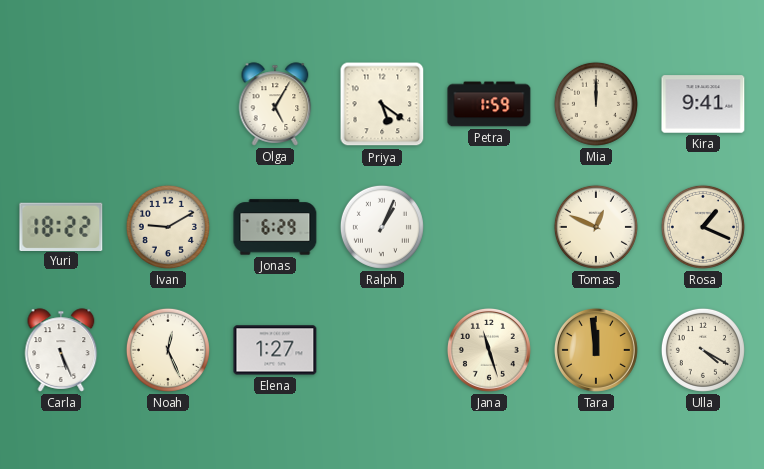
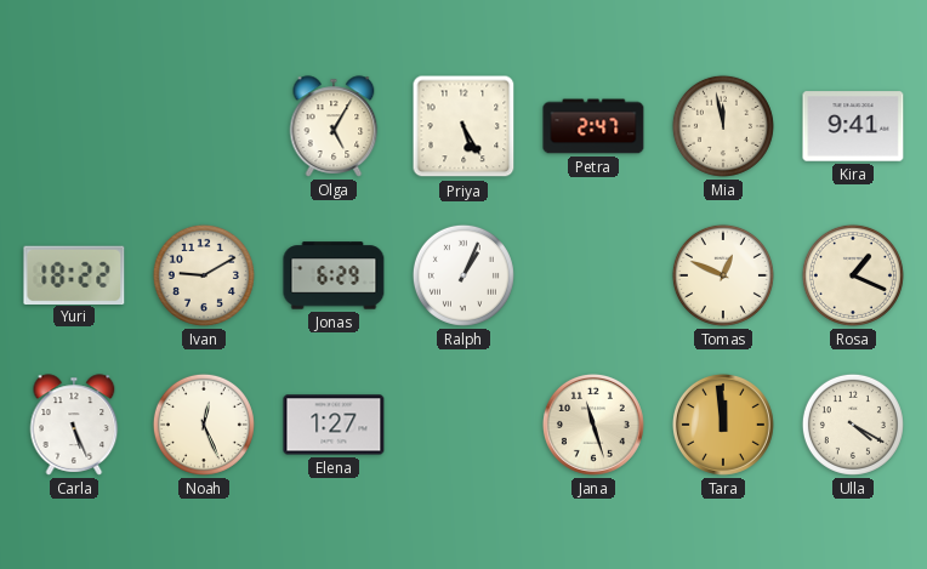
Priya: 5:21 -> 5:25
Petra: 1:59 -> 2:47
Mia: 12:00 -> 11:58
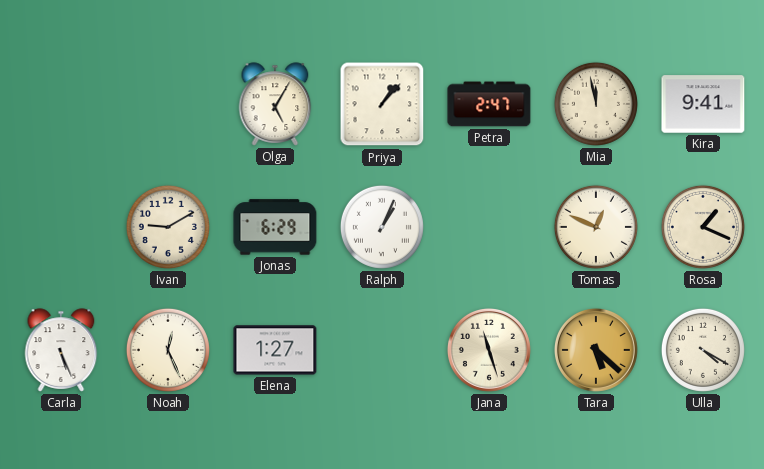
Priya: 5:25 -> 1:07
Yuri: 18:22 -> none
Tara: 11:59 -> 5:22
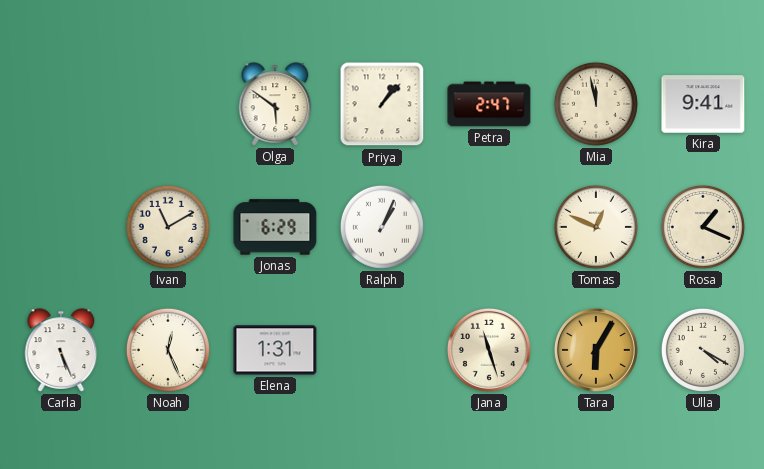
Olga: 5:05 -> 5:51
Ivan: 9:10 -> 11:10
Elena: 1:27 -> 1:31
Tara: 5:22 -> 6:05
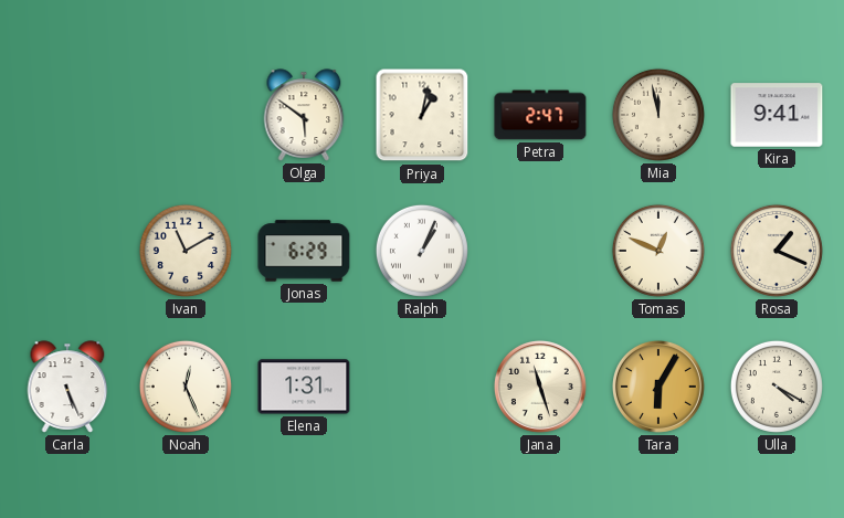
Priya: 1:07 -> 1:02
